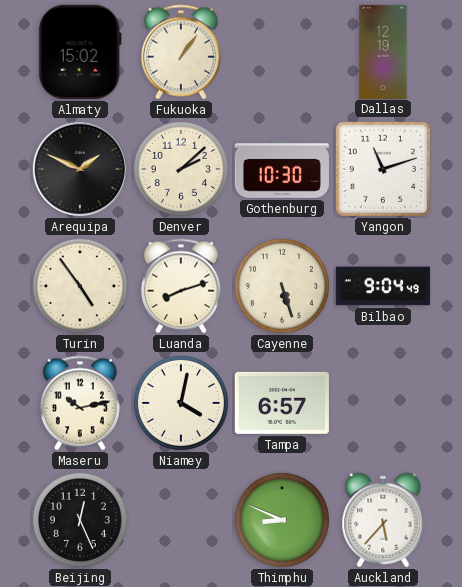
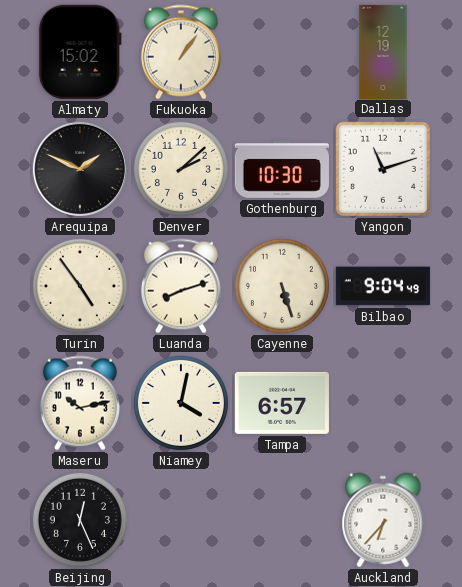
Thimphu: 8:49 -> none
Auckland: 5:37 -> 6:37
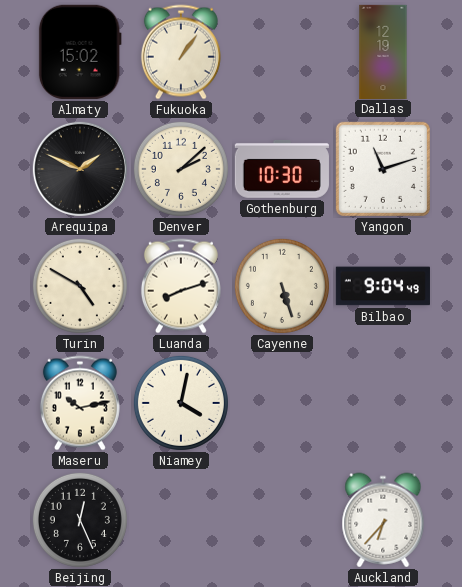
Turin: 4:54 -> 4:50
Tampa: 6:57 -> none
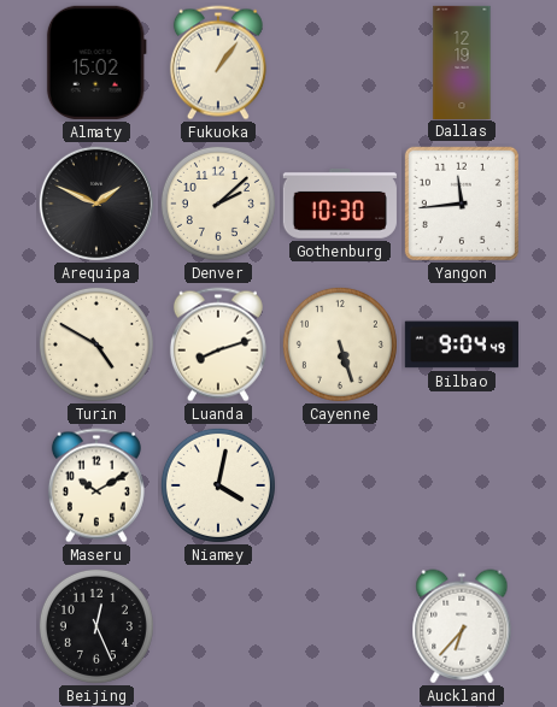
Yangon: 11:12 -> 11:44
Maseru: 10:13 -> 10:10
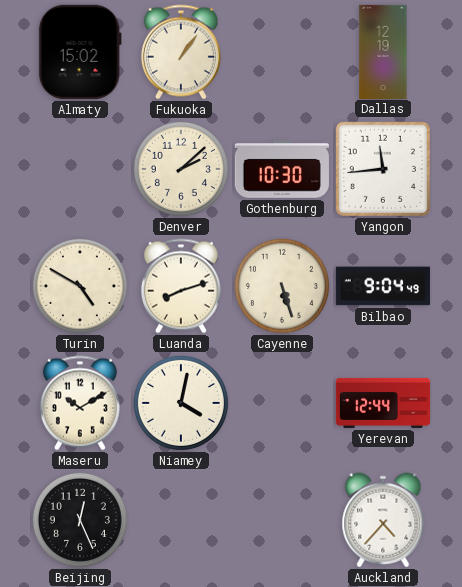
Arequipa: 1:49 -> none
Yerevan: none -> 12:44
Auckland: 6:37 -> 4:37
